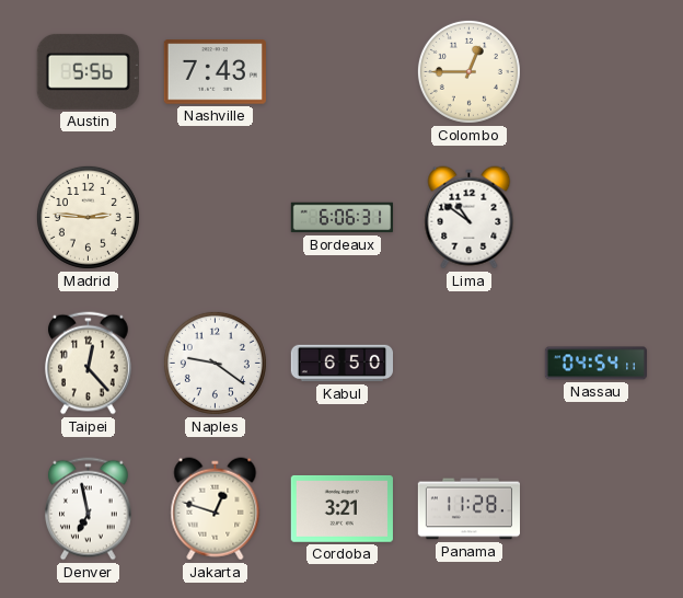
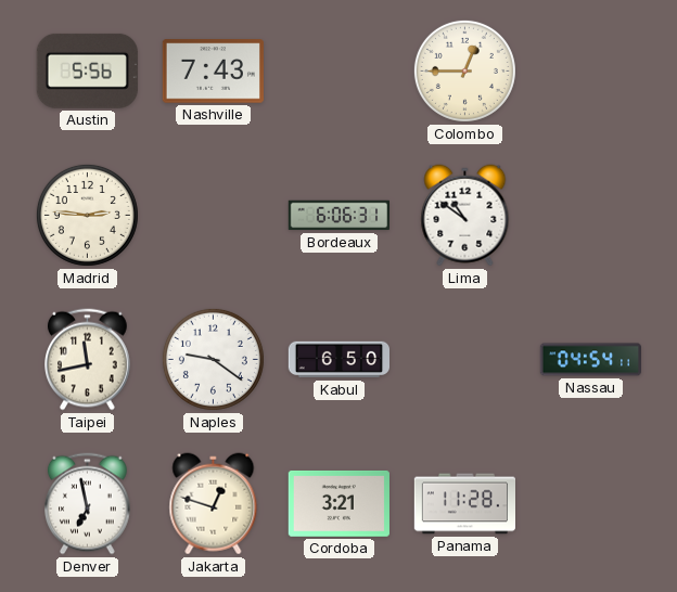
Taipei: 12:23 -> 11:43
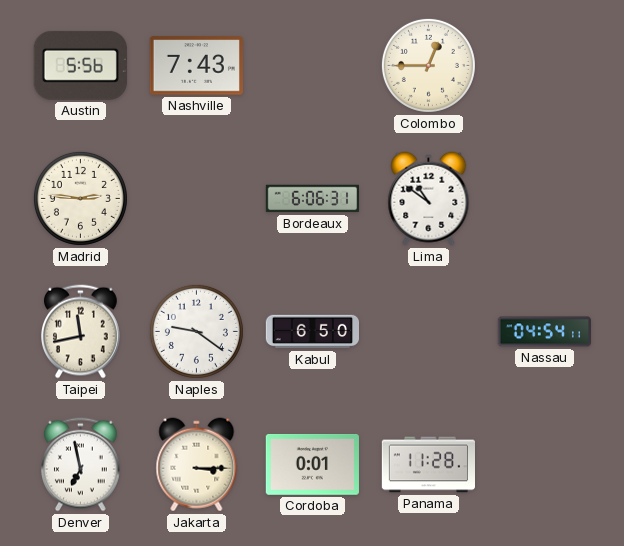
Jakarta: 12:48 -> 3:15
Cordoba: 3:21 -> 0:01
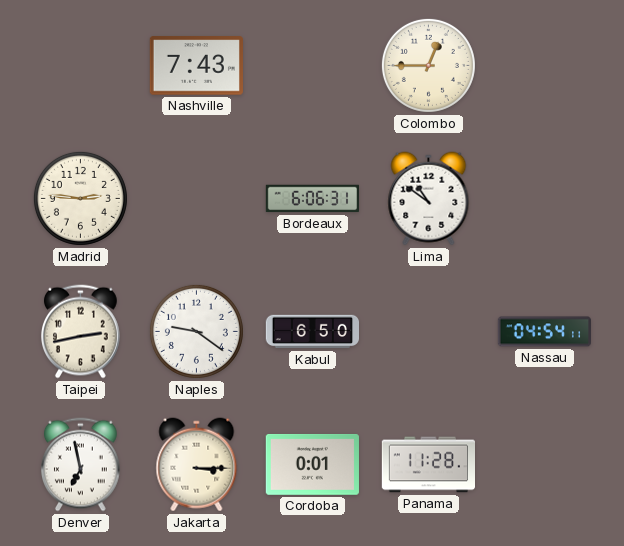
Austin: 5:56 -> none
Taipei: 11:43 -> 2:43
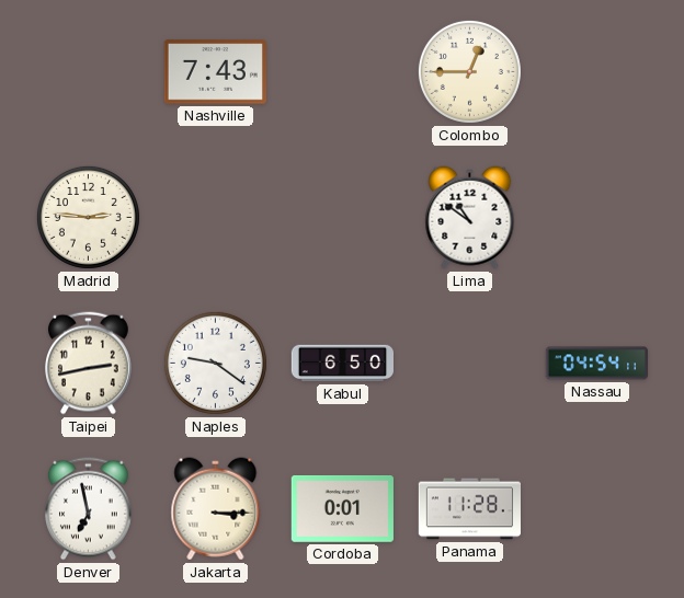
Bordeaux: 6:06 -> none
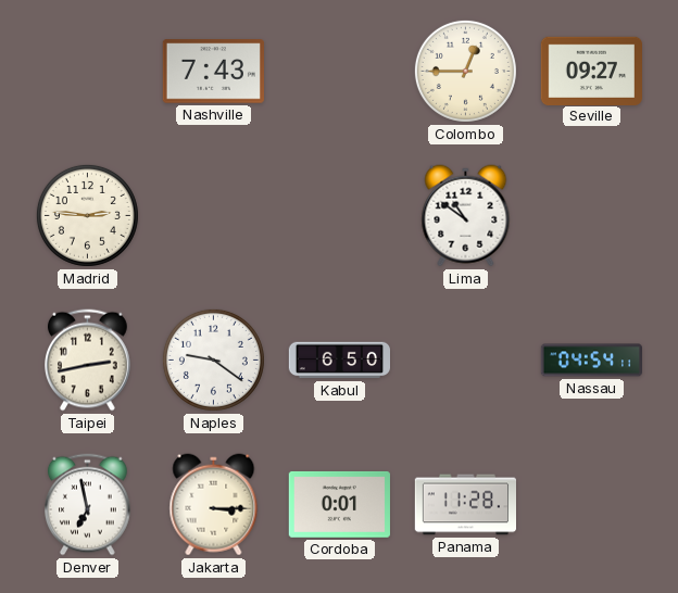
Seville: none -> 09:27
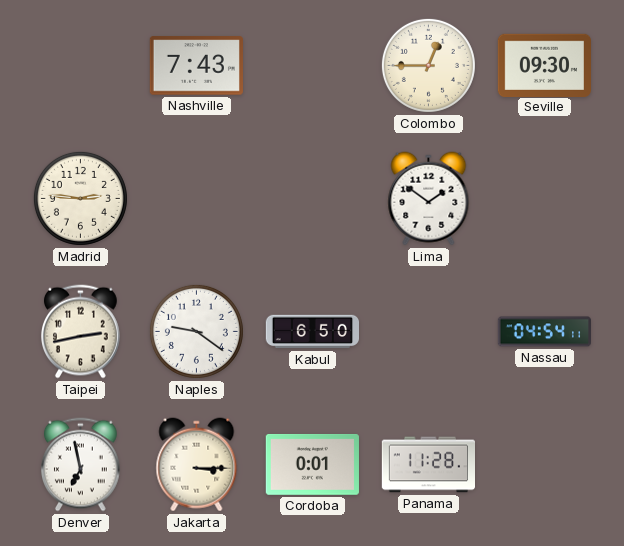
Seville: 09:27 -> 09:30
Lima: 10:51 -> 1:51
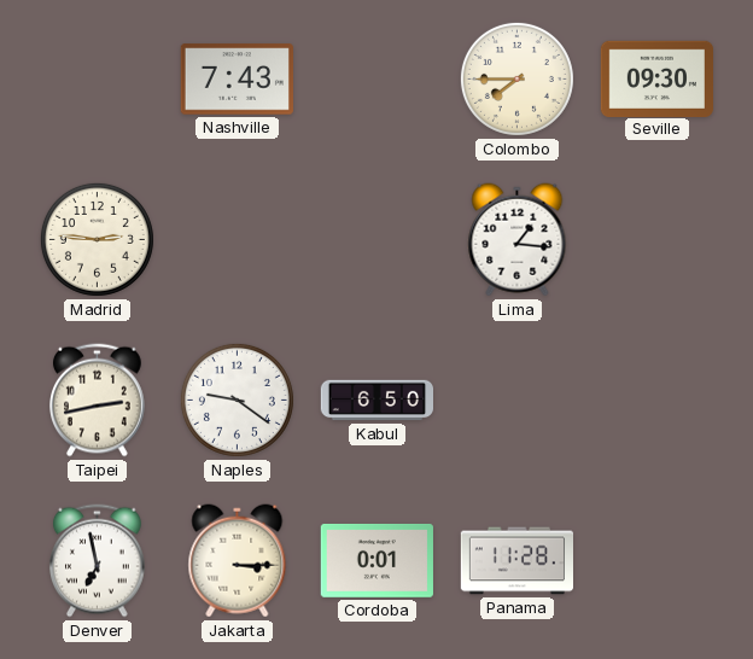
Colombo: 12:45 -> 7:45
Lima: 1:51 -> 1:16
Nassau: 04:54 -> none
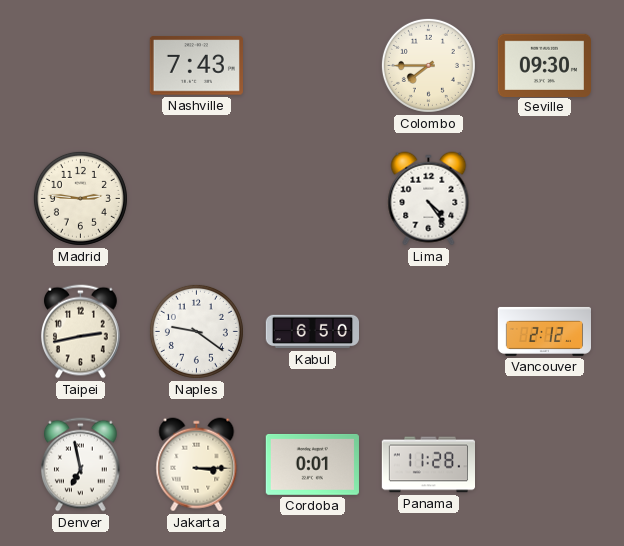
Lima: 1:16 -> 4:24
Vancouver: none -> 2:12
